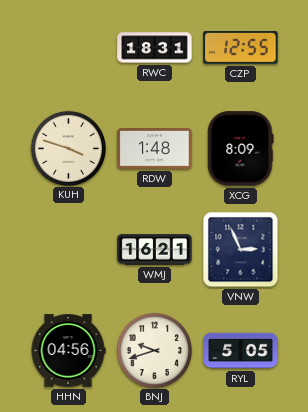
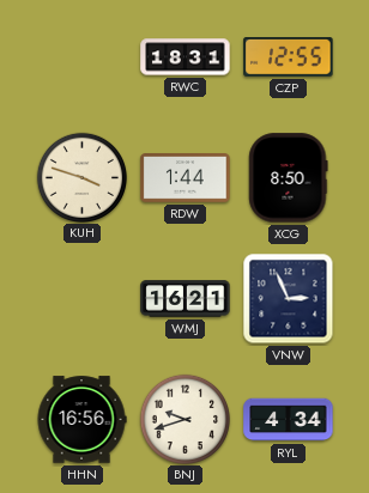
RDW: 1:48 -> 1:44
XCG: 8:09 -> 8:50
HHN: 04:56 -> 16:56
RYL: 5:05 -> 4:34
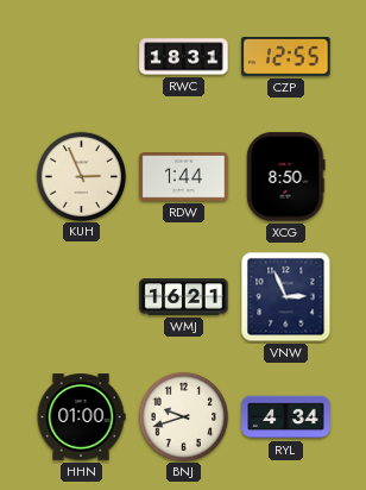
KUH: 3:48 -> 2:56
HHN: 16:56 -> 01:00
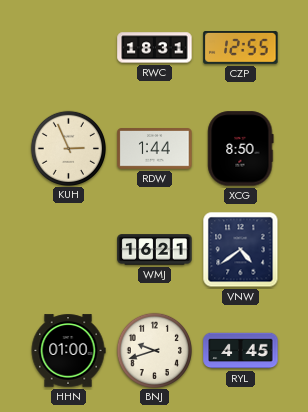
VNW: 2:56 -> 4:39
RYL: 4:34 -> 4:45
